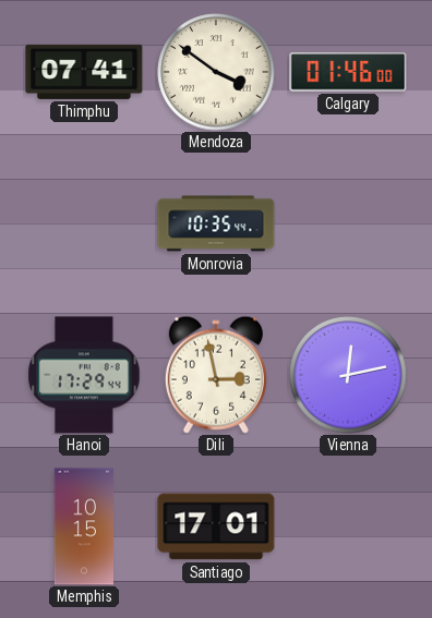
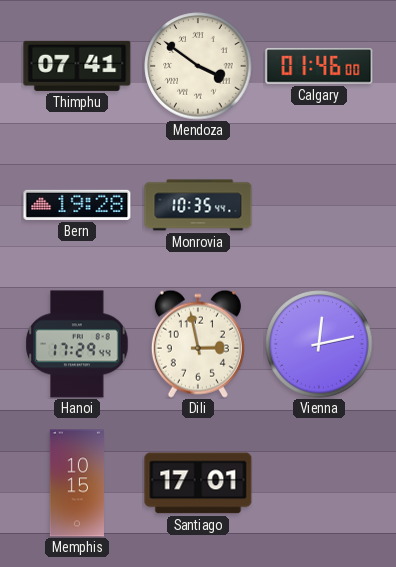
Bern: none -> 19:28
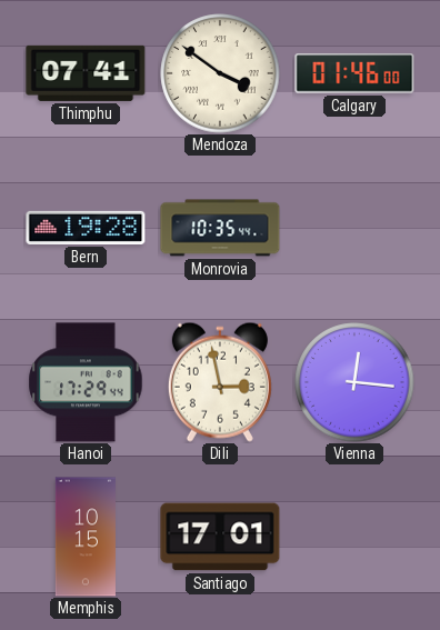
Vienna: 12:13 -> 12:16
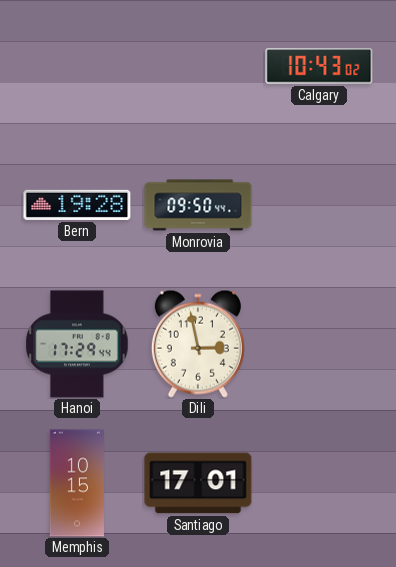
Thimphu: 07:41 -> none
Mendoza: 3:51 -> none
Calgary: 01:46 -> 10:43
Monrovia: 10:35 -> 09:50
Vienna: 12:16 -> none
